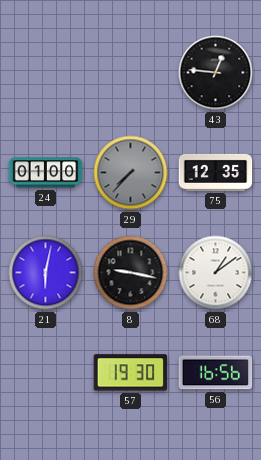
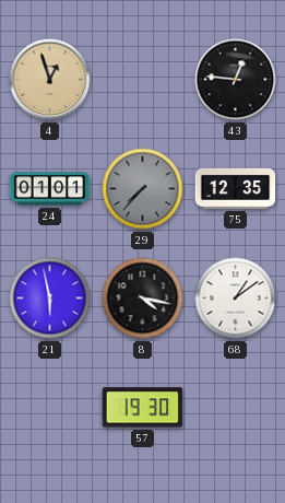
4: none -> 12:57
24: 01:00 -> 01:01
21: 6:02 -> 5:58
8: 9:17 -> 4:17
56: 16:56 -> none
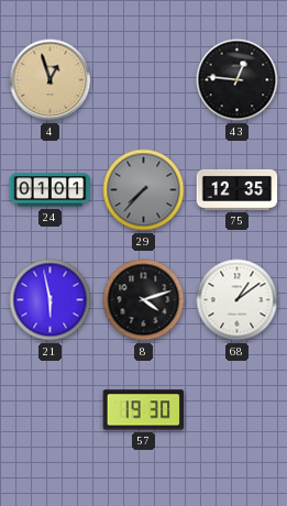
8: 4:17 -> 4:12
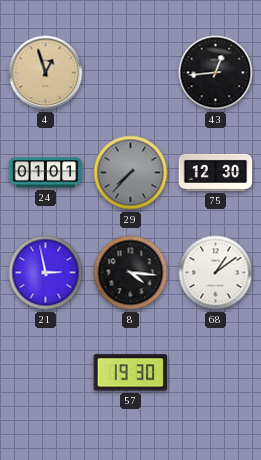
43: 12:46 -> 12:44
75: 12:35 -> 12:30
21: 5:58 -> 2:58
8: 4:12 -> 4:16
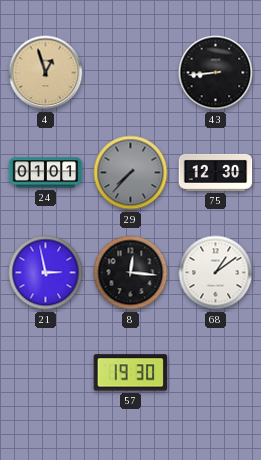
43: 12:44 -> 8:44
8: 4:16 -> 12:16
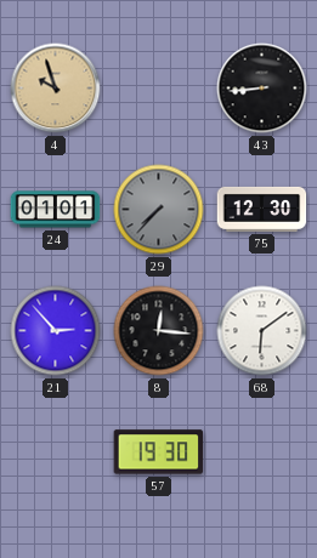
4: 12:57 -> 9:57
21: 2:58 -> 2:53
68: 1:09 -> 6:09
